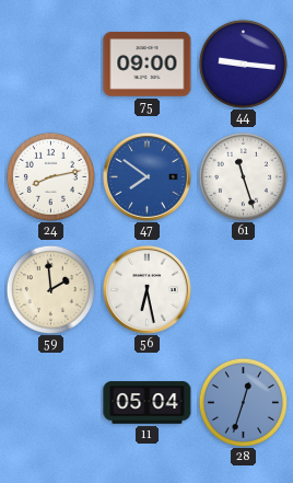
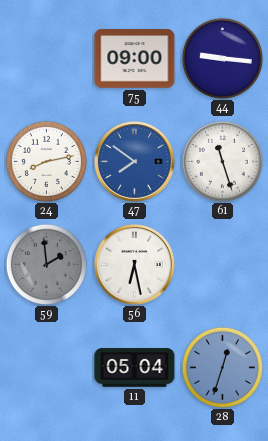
59 dial: cream -> grey
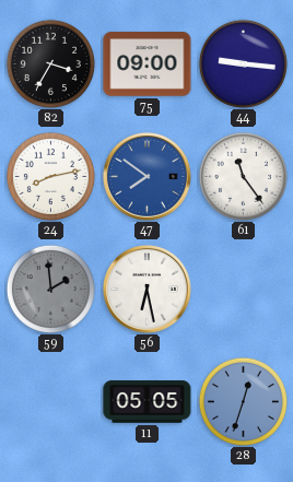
82: none -> 3:35
61: 11:27 -> 11:24
11: 05:04 -> 05:05
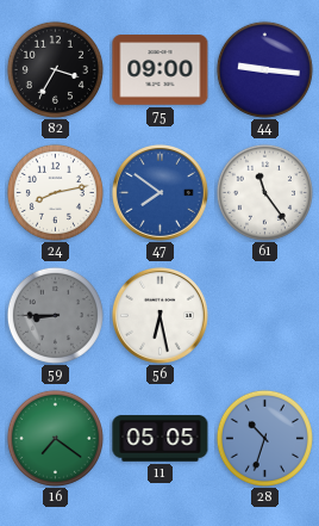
59: 1:59 -> 8:45
16: none -> 7:21
28: 12:33 -> 10:33
